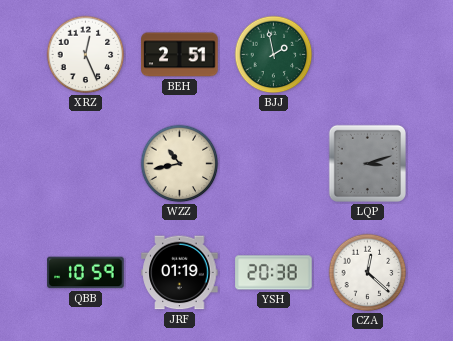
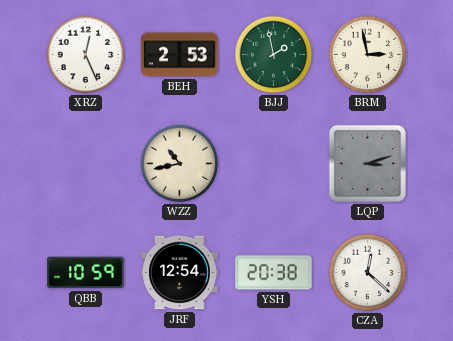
BEH: 2:51 -> 2:53
BRM: none -> 2:58
JRF: 01:19 -> 12:54
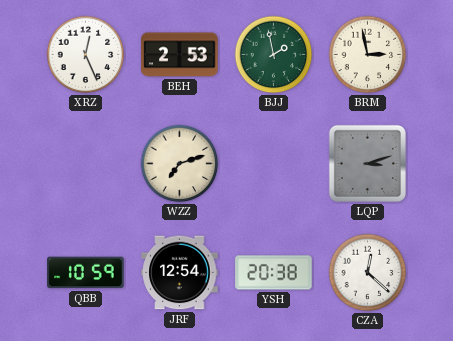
WZZ: 10:43 -> 7:12
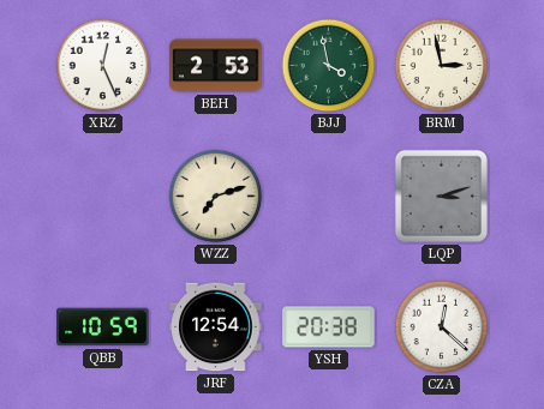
BJJ: 1:58 -> 3:58
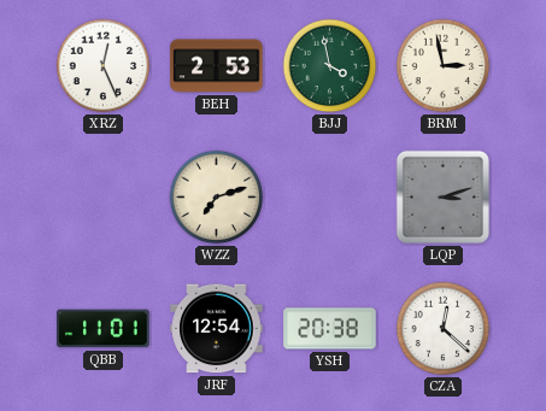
QBB: 10:59 -> 11:01
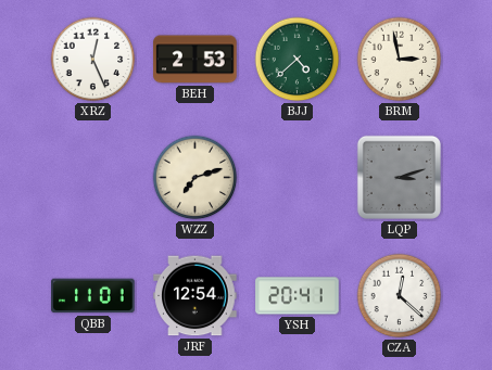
BJJ: 3:58 -> 4:38
YSH: 20:38 -> 20:41
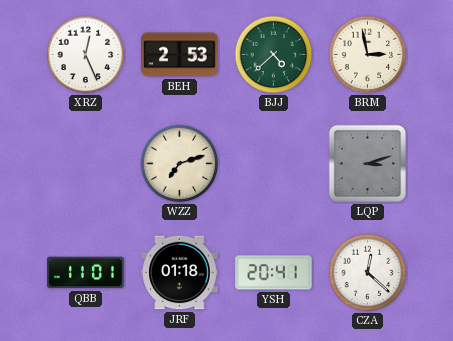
JRF: 12:54 -> 01:18
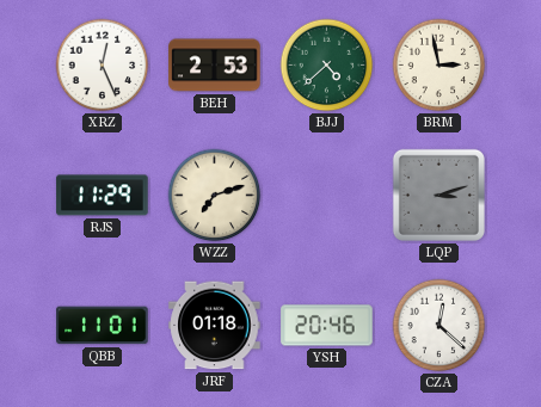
RJS: none -> 11:29
YSH: 20:41 -> 20:46
